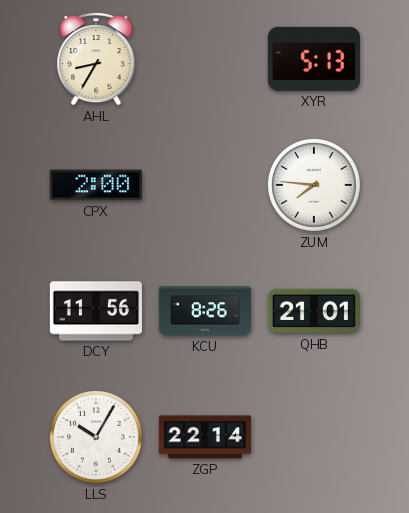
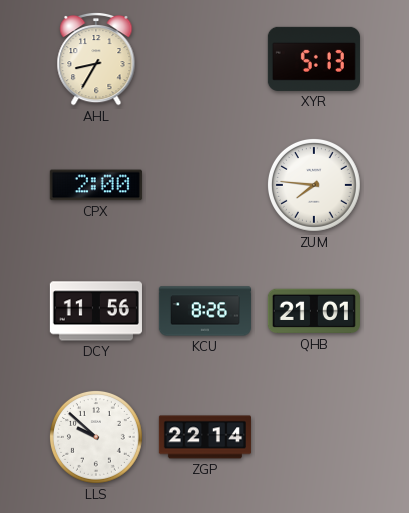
LLS: 10:05 -> 9:52
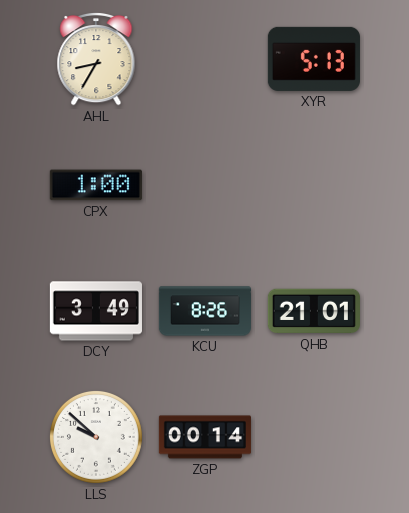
CPX: 2:00 -> 1:00
ZUM: 7:46 -> none
DCY: 11:56 -> 3:49
ZGP: 22:14 -> 00:14
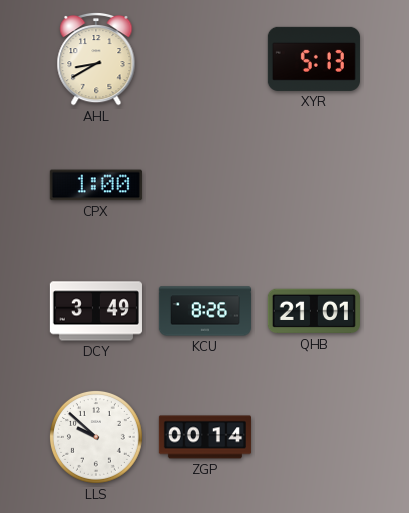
AHL: 8:35 -> 8:40
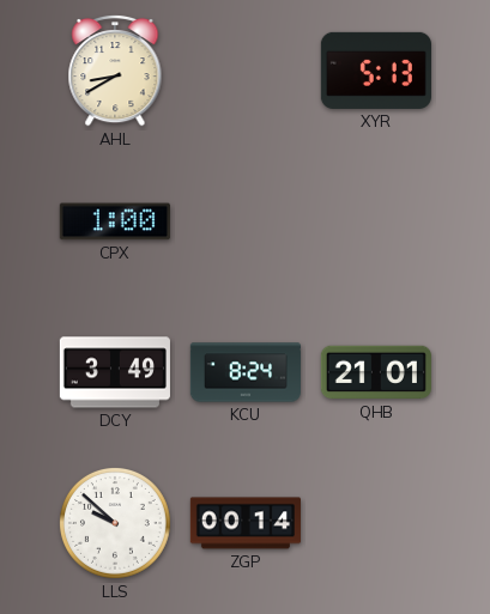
KCU: 8:26 -> 8:24
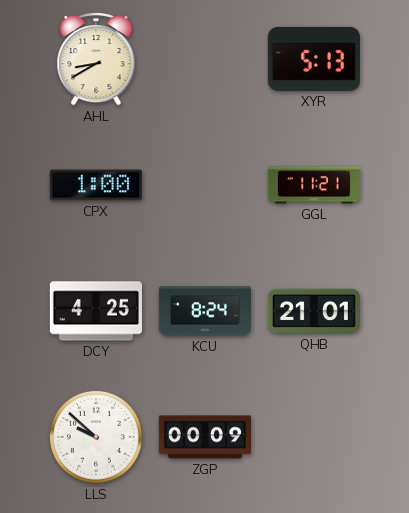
GGL: none -> 11:21
DCY: 3:49 -> 4:25
ZGP: 00:14 -> 00:09
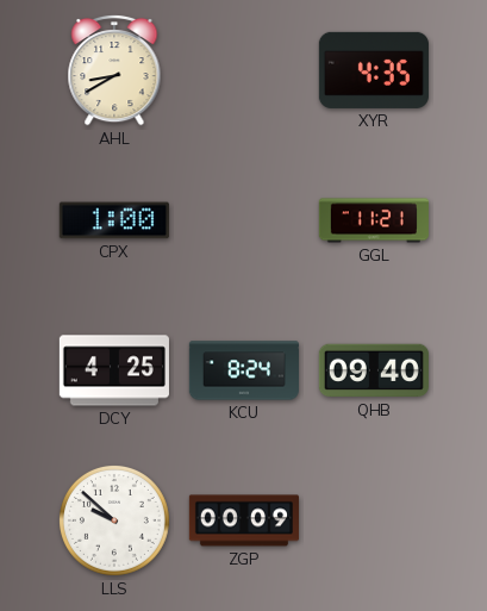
XYR: 5:13 -> 4:35
QHB: 21:01 -> 09:40
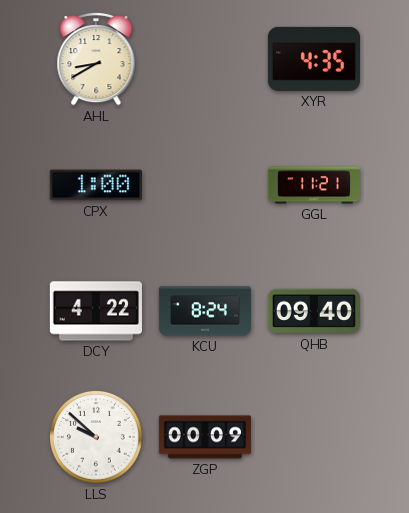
DCY: 4:25 -> 4:22
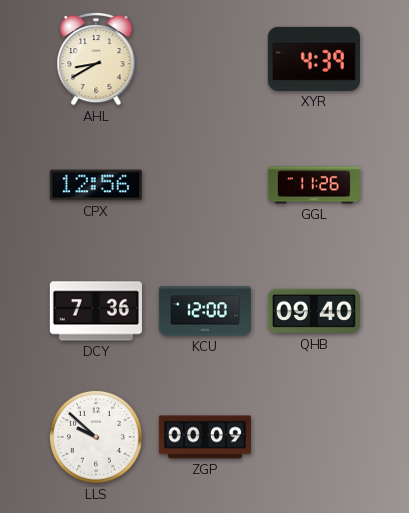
XYR: 4:35 -> 4:39
CPX: 1:00 -> 12:56
GGL: 11:21 -> 11:26
DCY: 4:22 -> 7:36
KCU: 8:24 -> 12:00
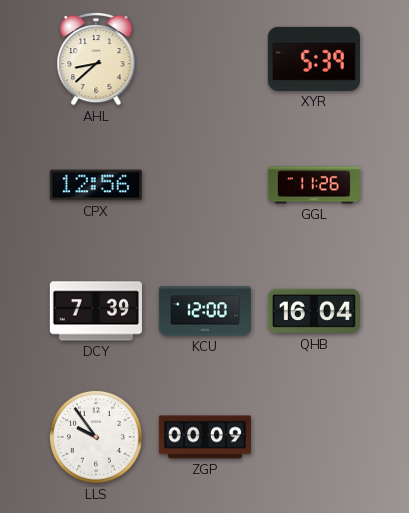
AHL: 8:40 -> 8:38
XYR: 4:39 -> 5:39
DCY: 7:36 -> 7:39
QHB: 09:40 -> 16:04
LLS: 9:52 -> 9:54
